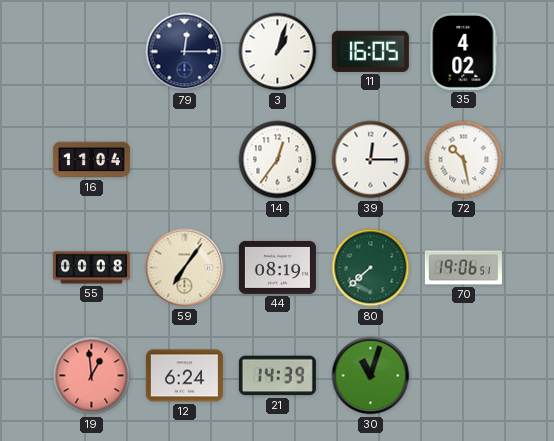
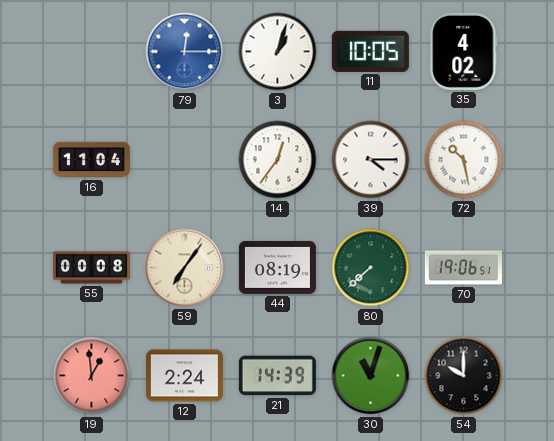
79 dial: navy -> blue
11: 16:05 -> 10:05
39: 12:15 -> 4:15
12: 6:24 -> 2:24
54: none -> 10:00
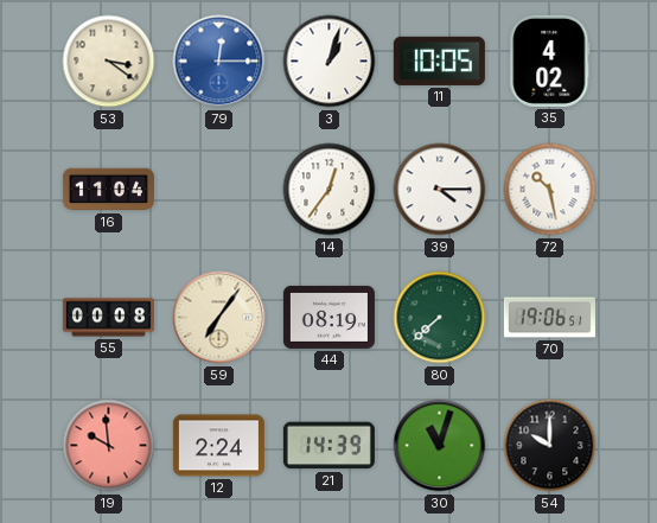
53: none -> 3:21
19: 12:59 -> 9:59
